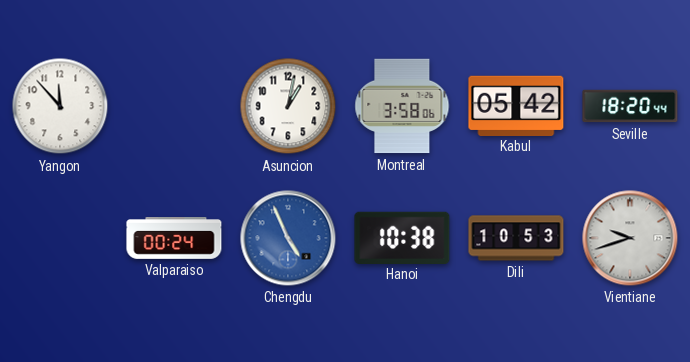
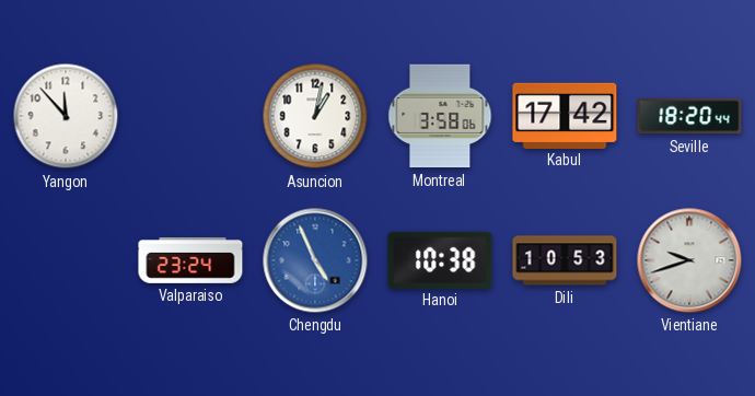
Kabul: 05:42 -> 17:42
Valparaiso: 00:24 -> 23:24
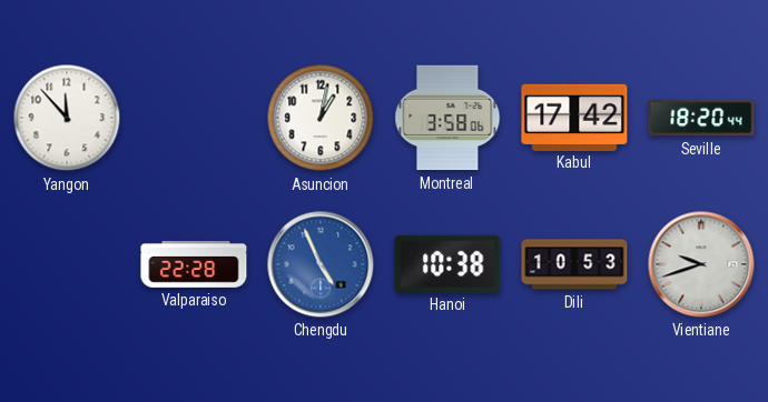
Valparaiso: 23:24 -> 22:28
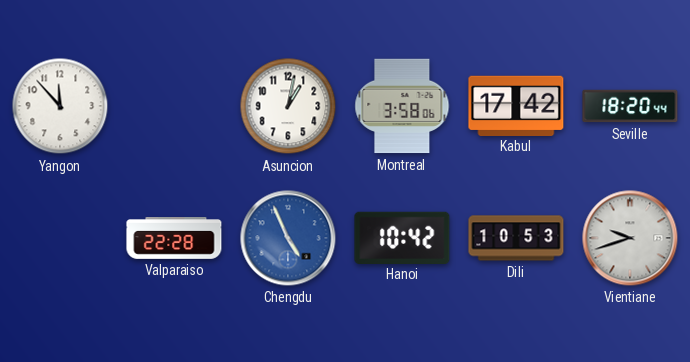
Hanoi: 10:38 -> 10:42
